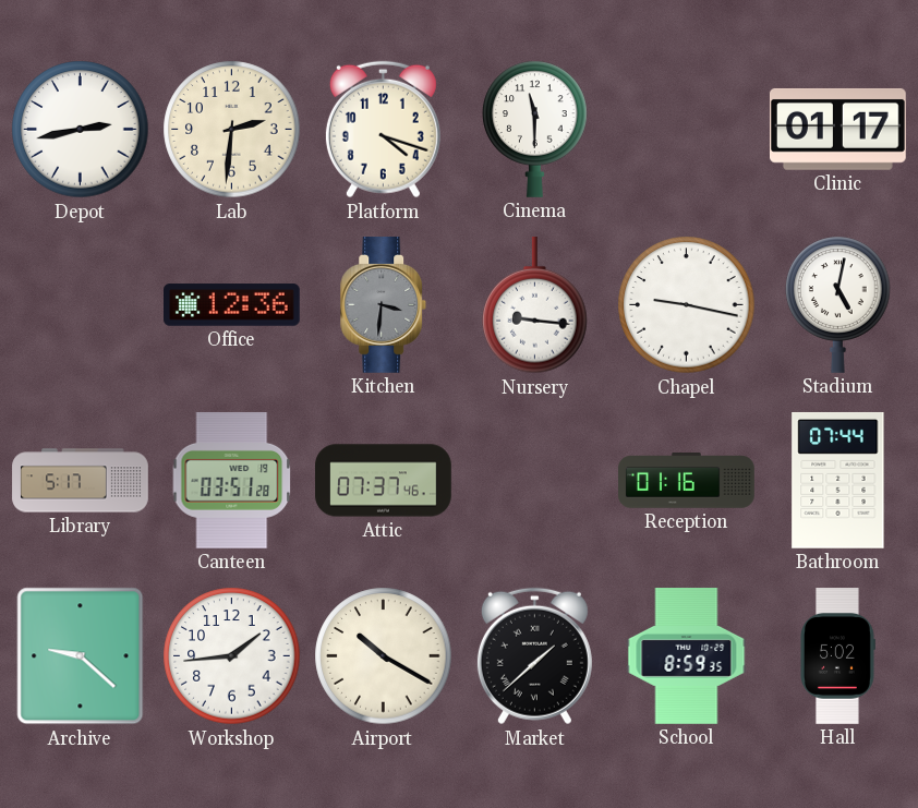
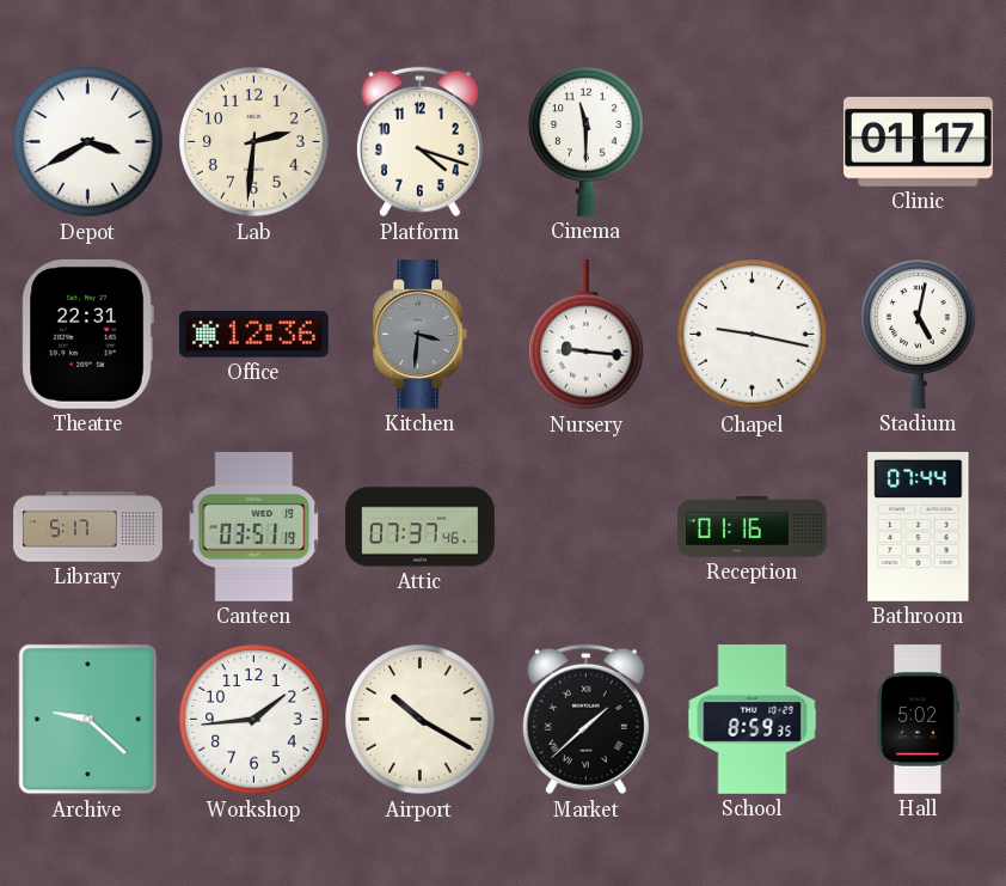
Depot: 2:43 -> 3:40
Theatre: none -> 22:31
Canteen: 03:51:28 -> 03:51:19
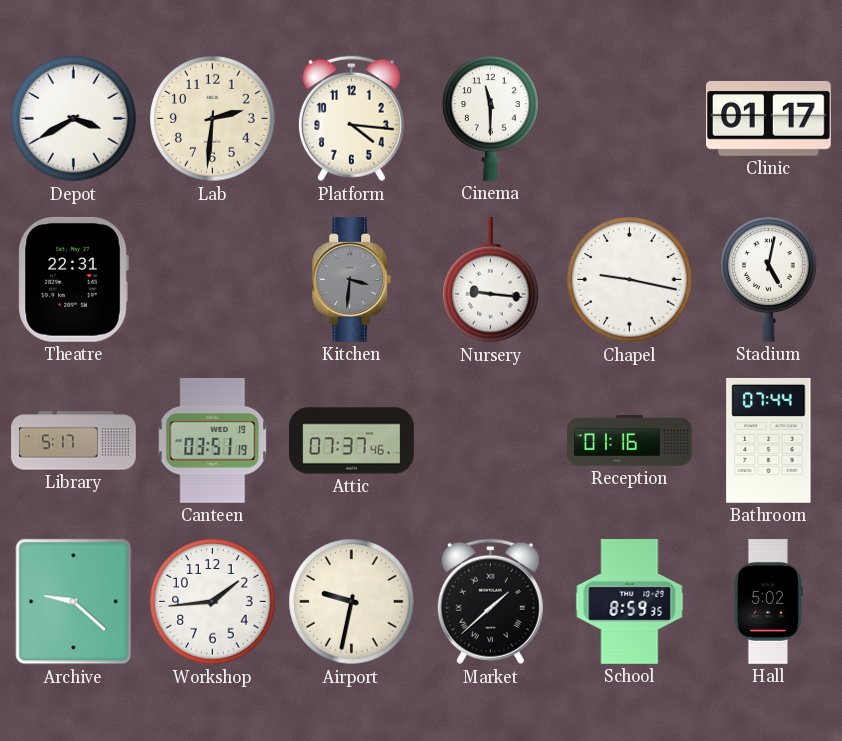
Platform: 4:18 -> 4:16
Office: 12:36 -> none
Airport: 10:20 -> 9:32
